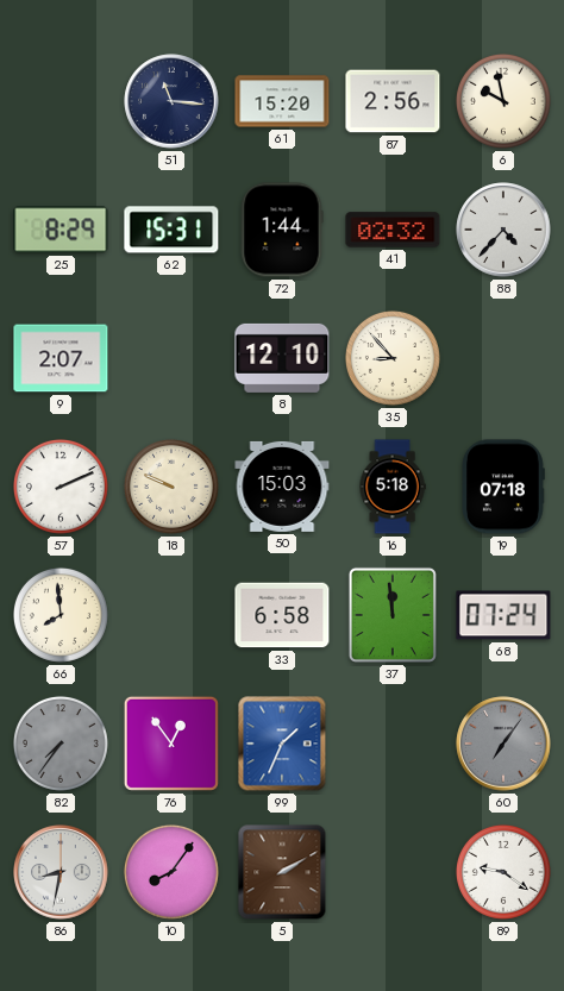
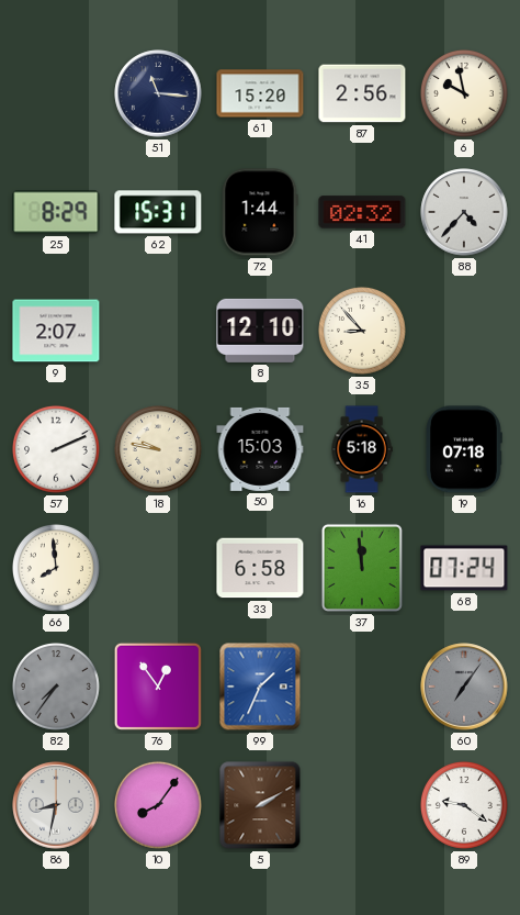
18: 9:49 -> 9:47
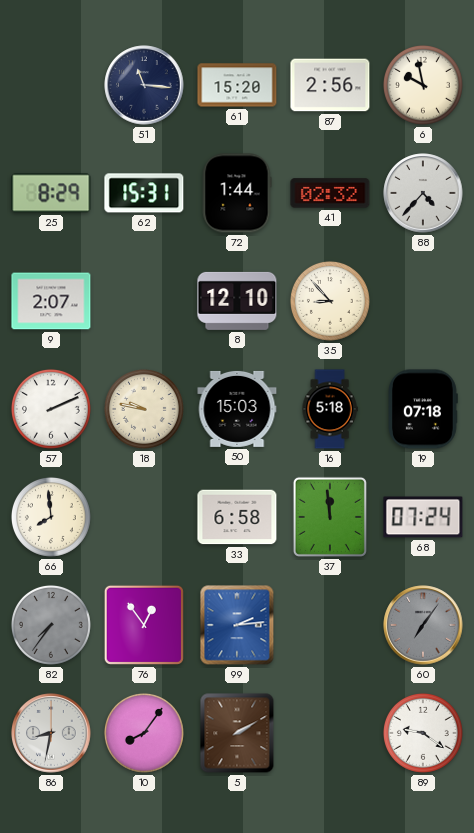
99: 1:34 -> 2:14
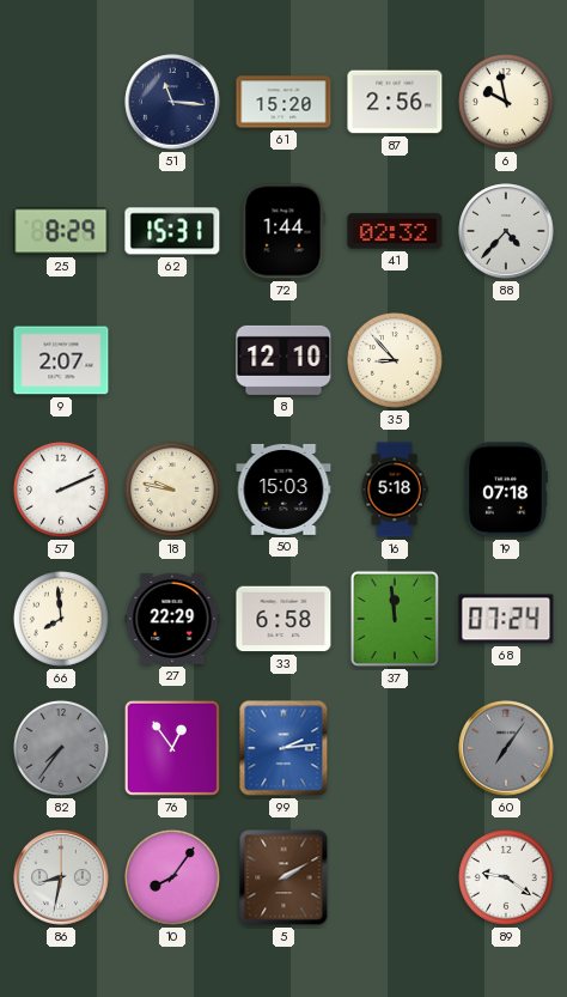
27: none -> 22:29
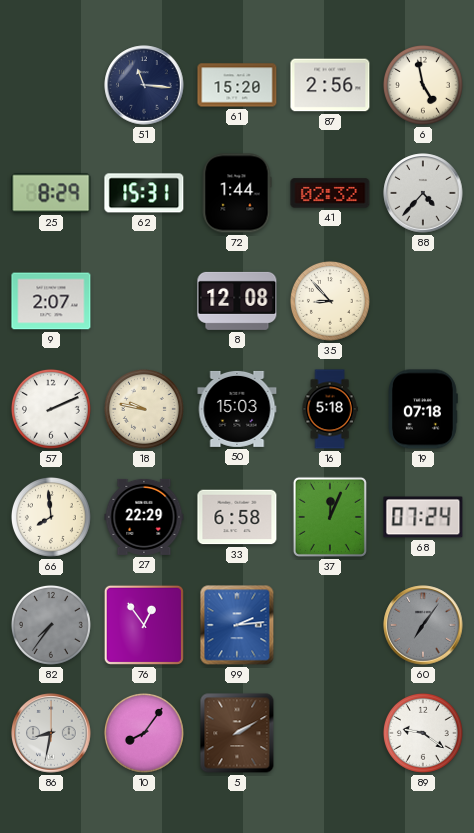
6: 9:58 -> 4:58
8: 12:10 -> 12:08
37: 11:59 -> 12:04
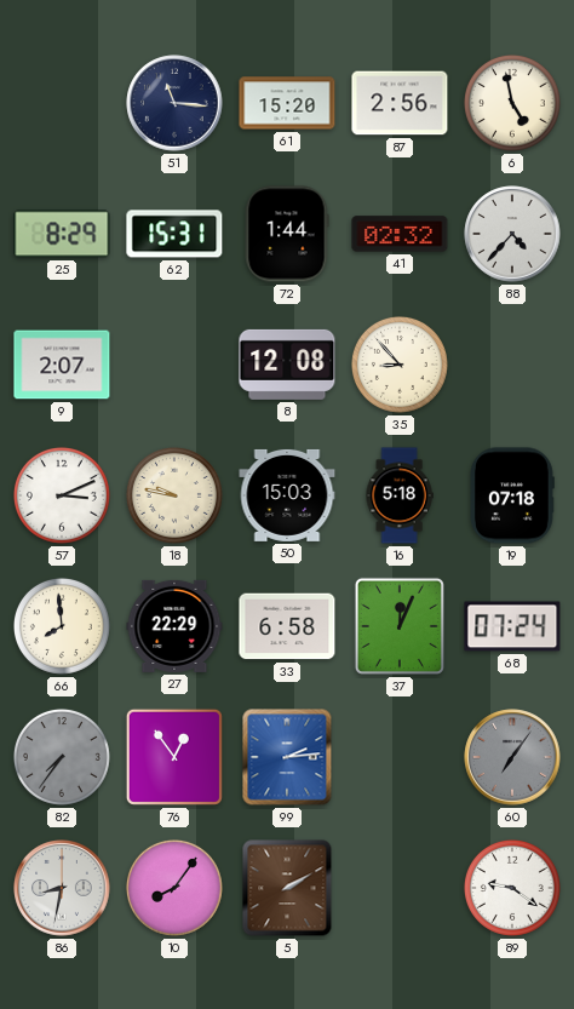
57: 2:11 -> 3:11
